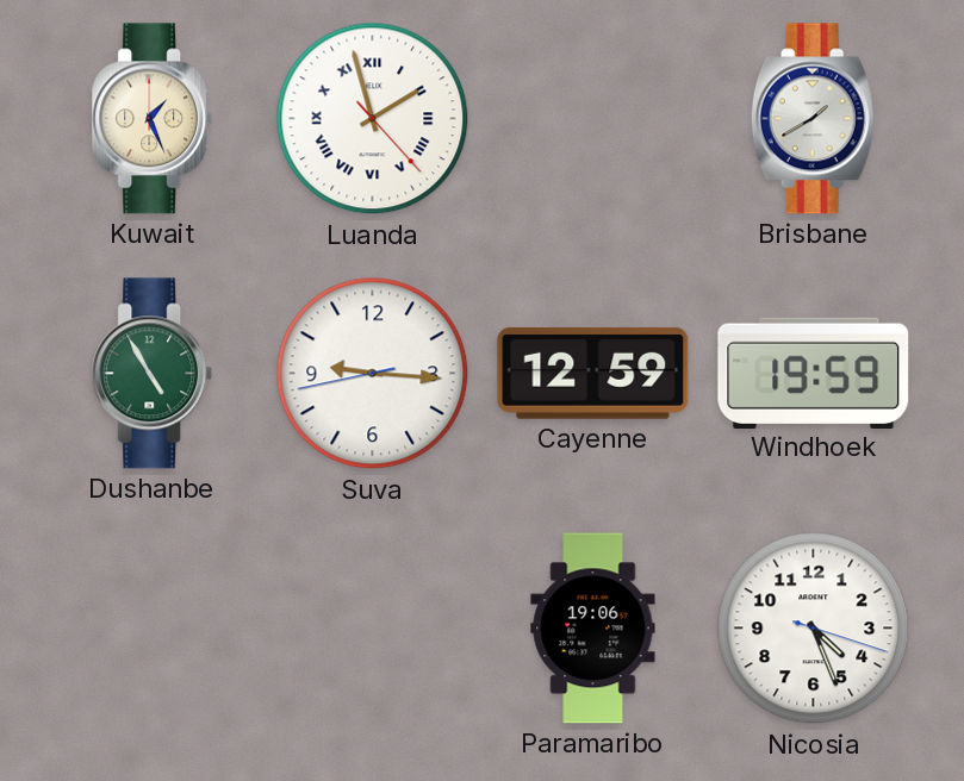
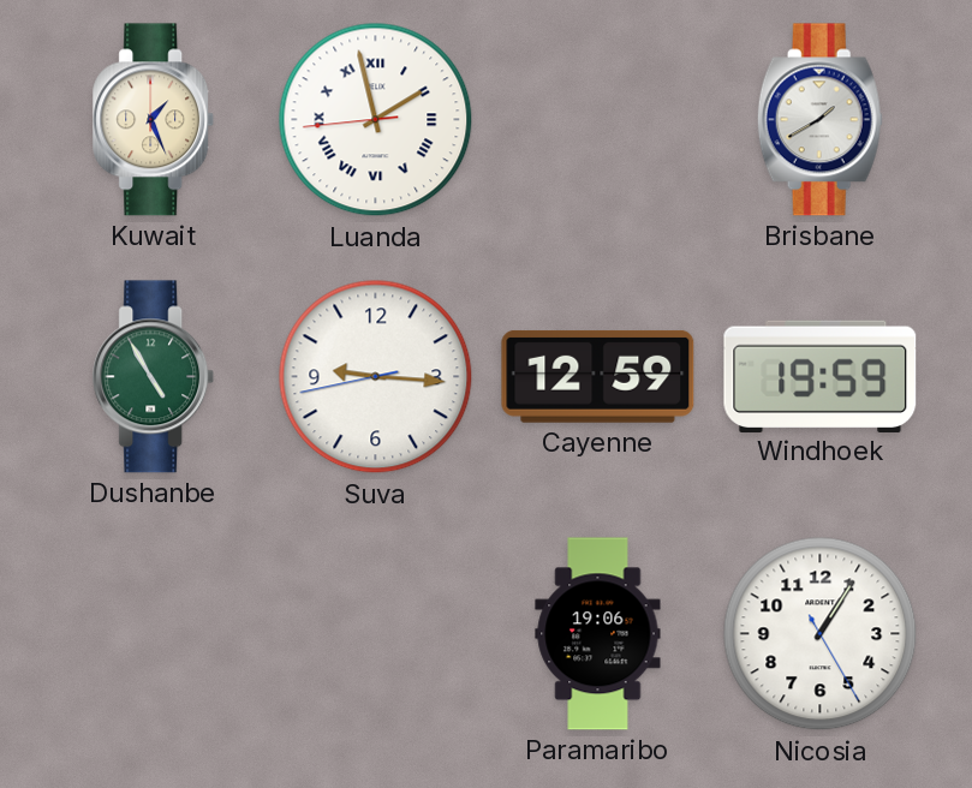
Luanda: 1:57:23 -> 1:57:44
Nicosia: 4:26 -> 1:05
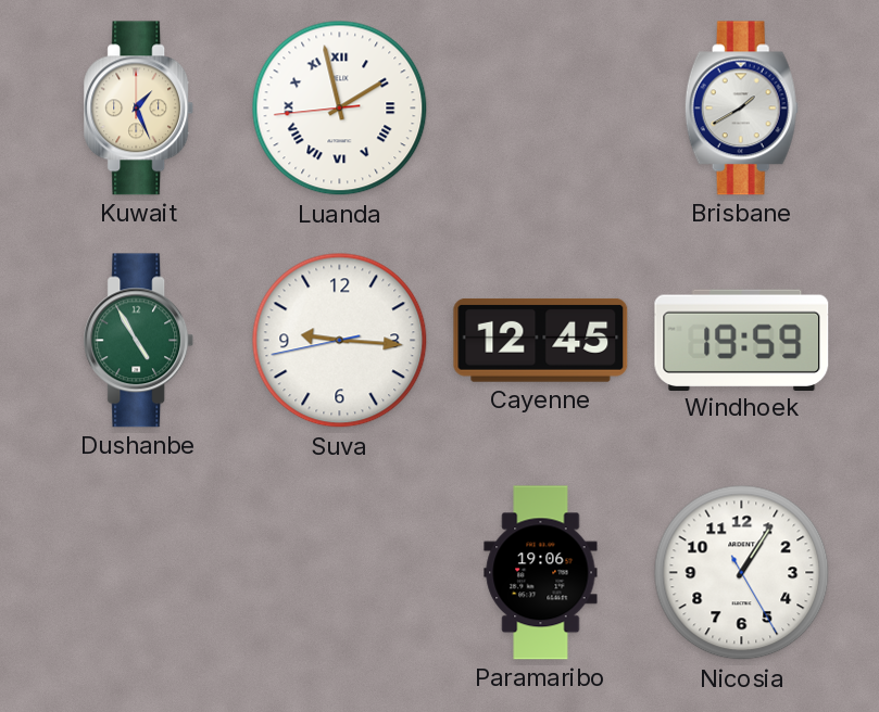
Cayenne: 12:59 -> 12:45
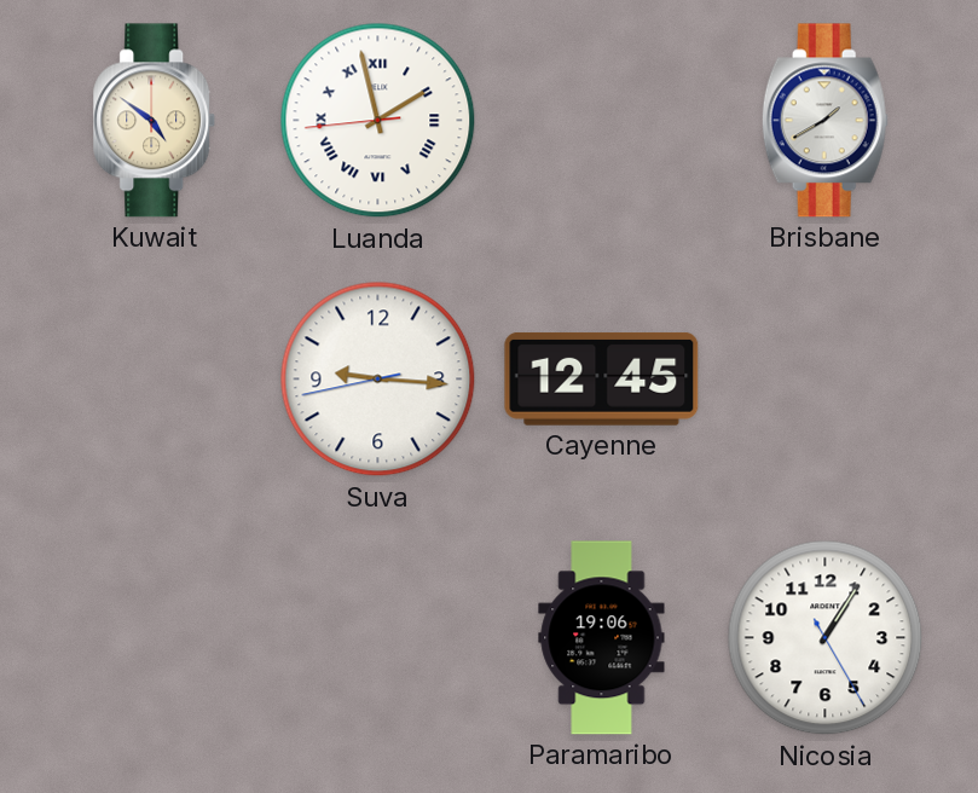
Kuwait: 1:26 -> 4:51
Dushanbe: 4:55 -> none
Windhoek: 19:59 -> none
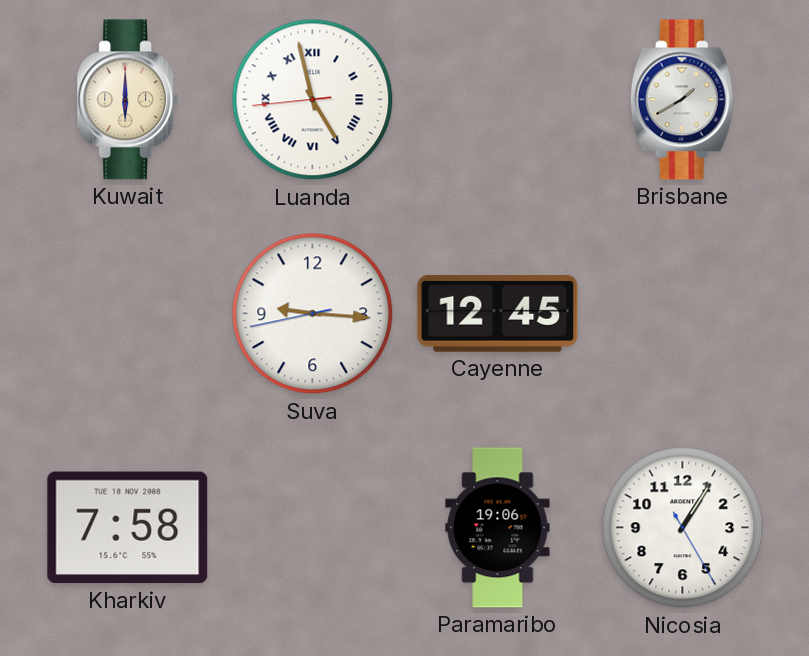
Kuwait: 4:51 -> 6:00
Luanda: 1:57 -> 4:57
Kharkiv: none -> 7:58
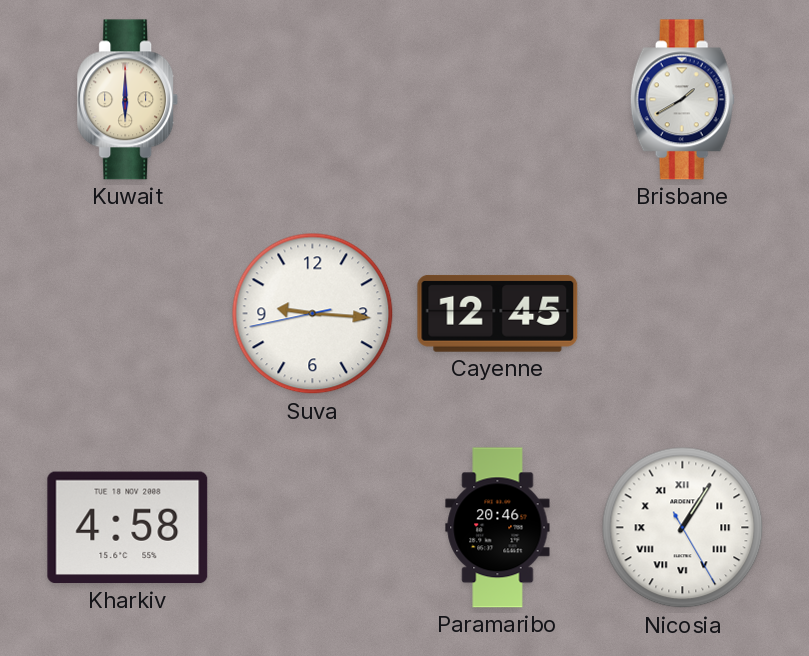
Luanda: 4:57 -> none
Kharkiv: 7:58 -> 4:58
Paramaribo: 19:06 -> 20:46
Nicosia numerals: Arabic -> Roman
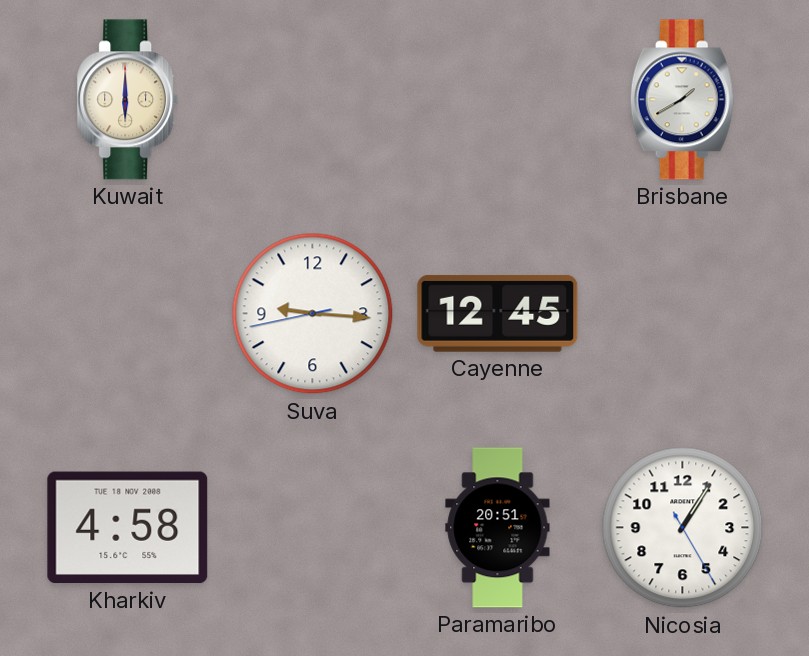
Paramaribo: 20:46 -> 20:51
Nicosia numerals: Roman -> Arabic
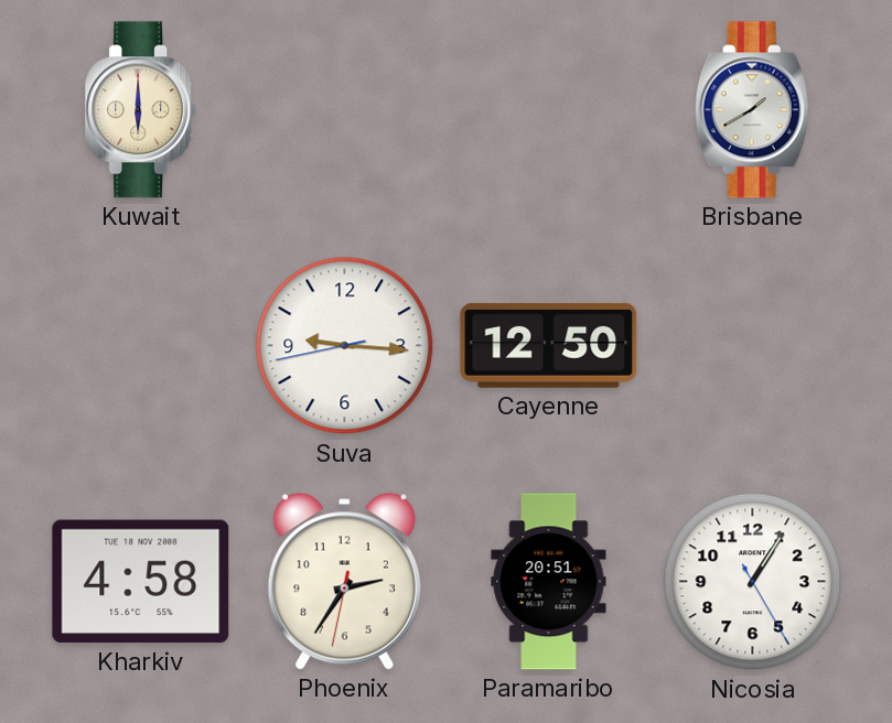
Cayenne: 12:45 -> 12:50
Phoenix: none -> 2:35
